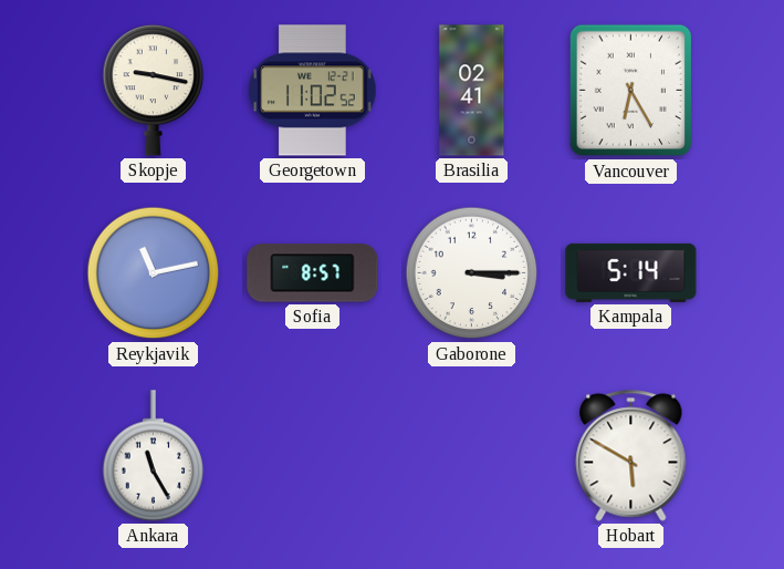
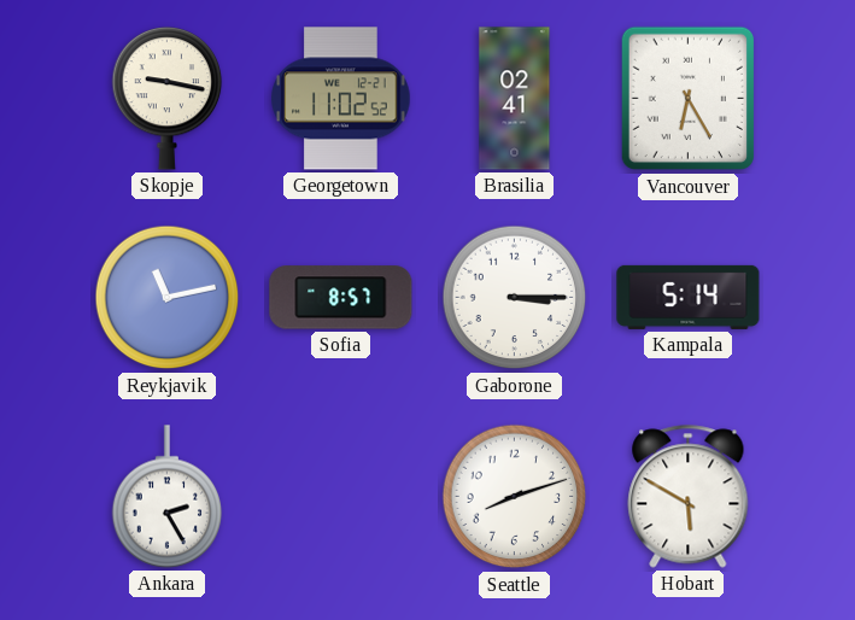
Ankara: 11:25 -> 2:25
Seattle: none -> 8:12
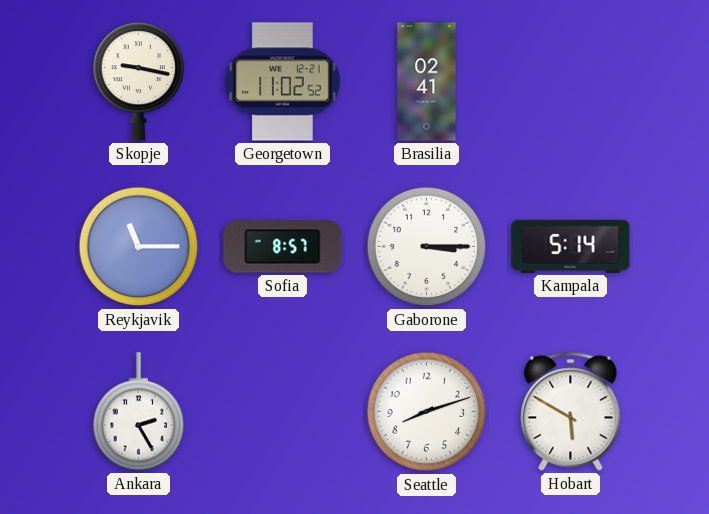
Vancouver: 6:25 -> none
Reykjavik: 11:13 -> 11:15
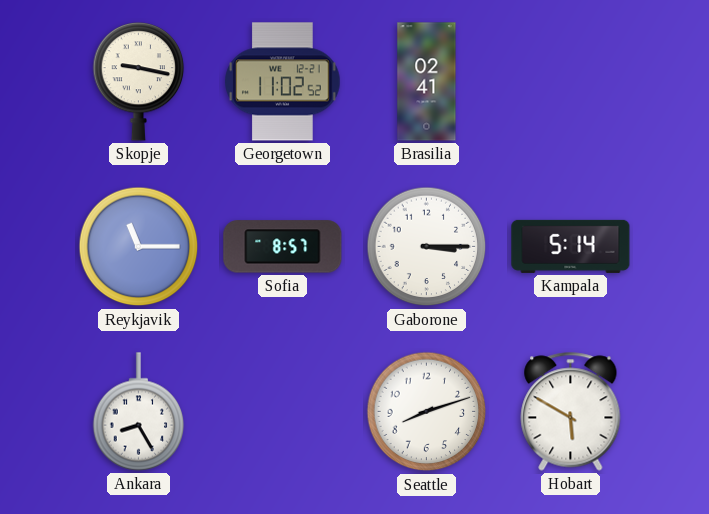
Ankara: 2:25 -> 8:25
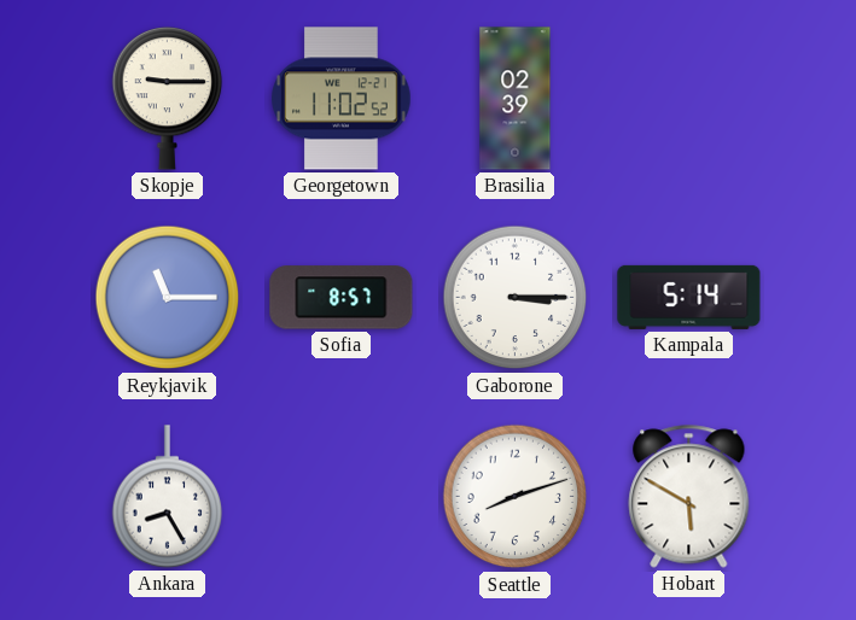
Skopje: 9:17 -> 9:15
Brasilia: 02:41 -> 02:39
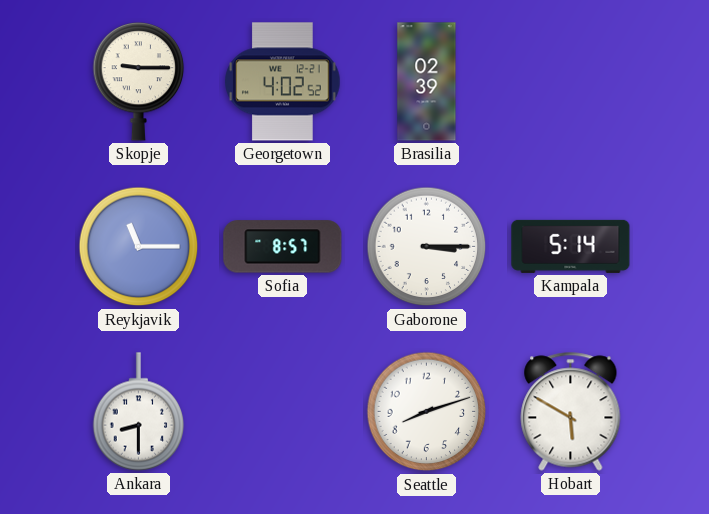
Georgetown: 11:02 -> 4:02
Ankara: 8:25 -> 8:30
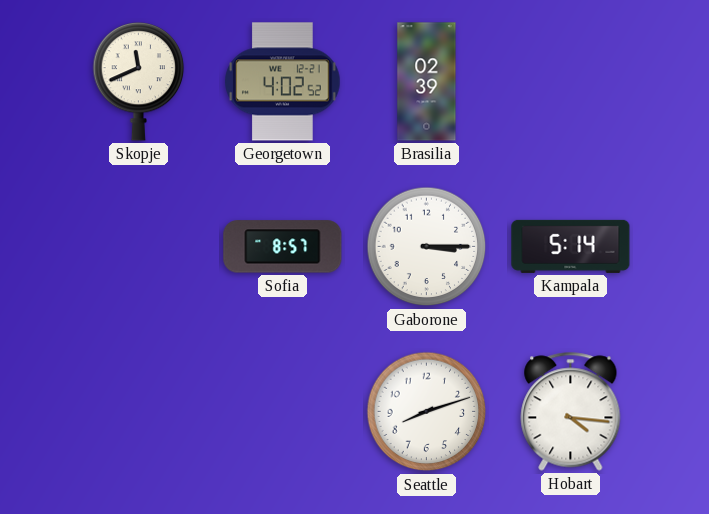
Skopje: 9:15 -> 11:41
Reykjavik: 11:15 -> none
Ankara: 8:30 -> none
Hobart: 5:50 -> 4:16
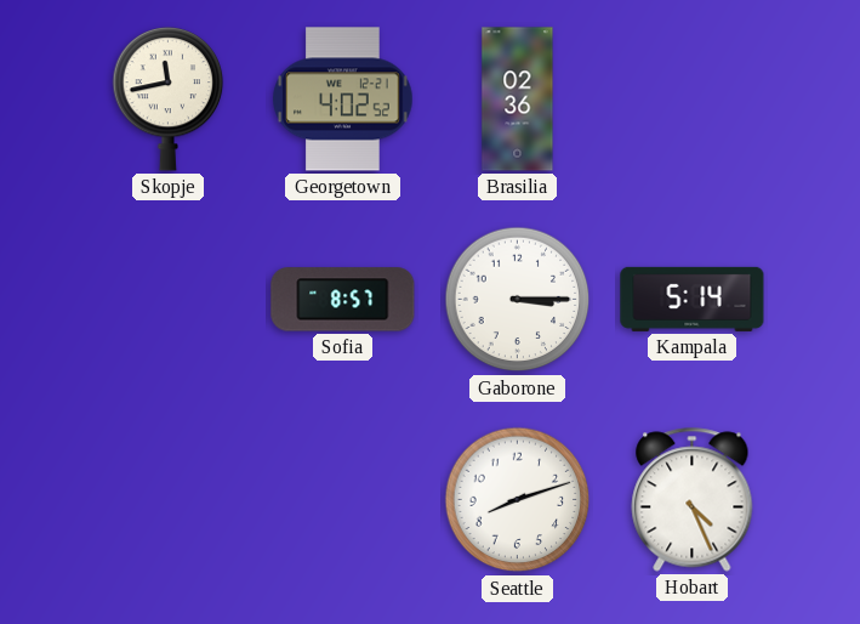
Skopje: 11:41 -> 11:43
Brasilia: 02:39 -> 02:36
Hobart: 4:16 -> 4:26
